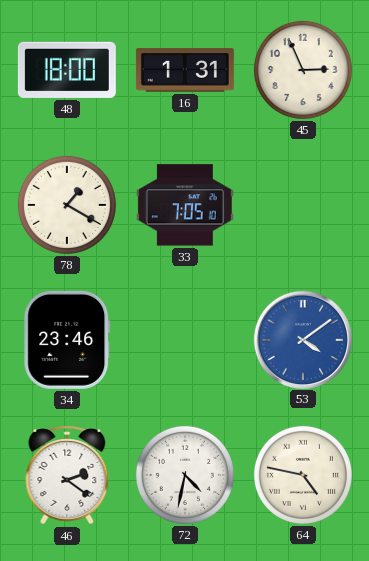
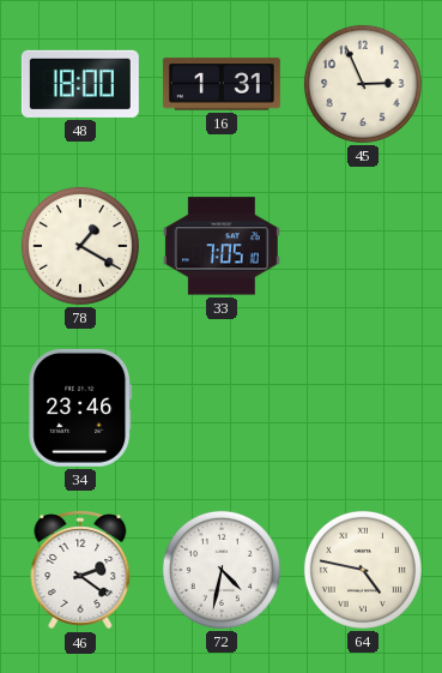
53: 4:09 -> none
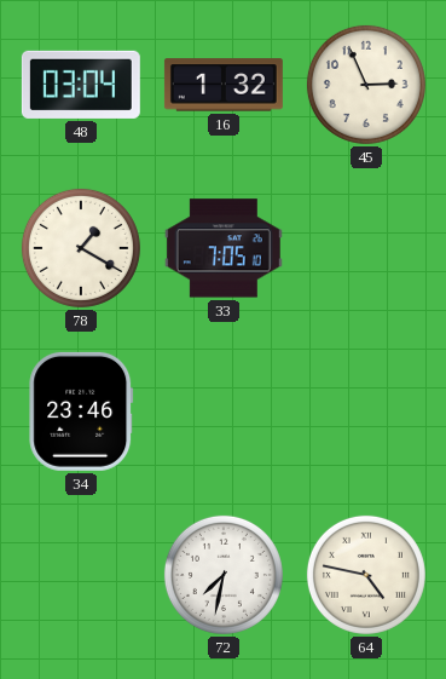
48: 18:00 -> 03:04
16: 1:31 -> 1:32
46: 2:21 -> none
72: 4:32 -> 7:32
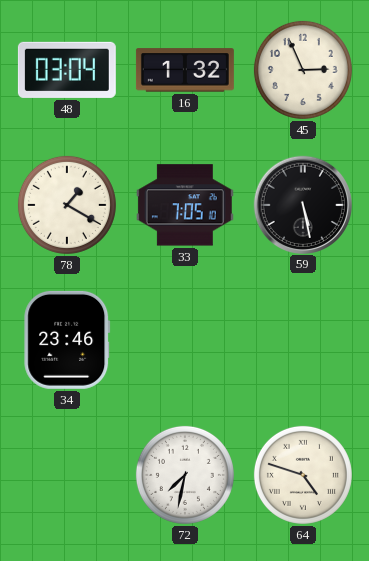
59: none -> 5:28
64: 4:47 -> 4:48
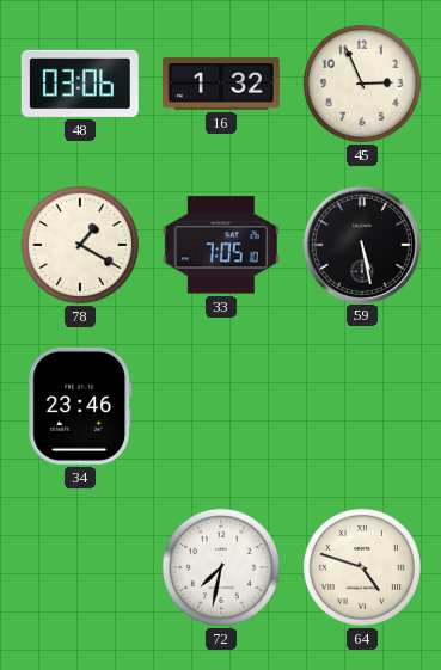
48: 03:04 -> 03:06
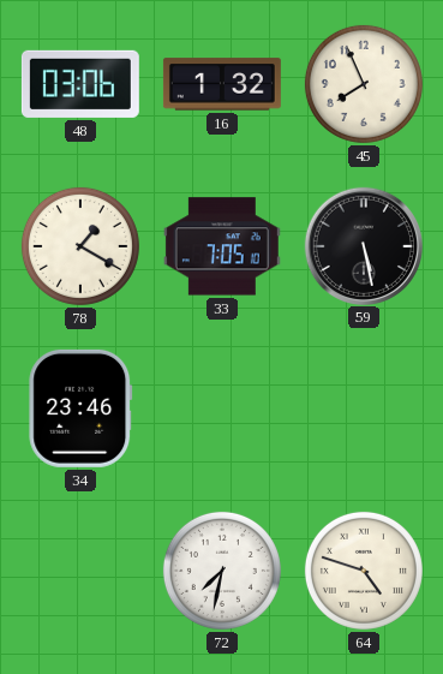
45: 2:56 -> 7:56
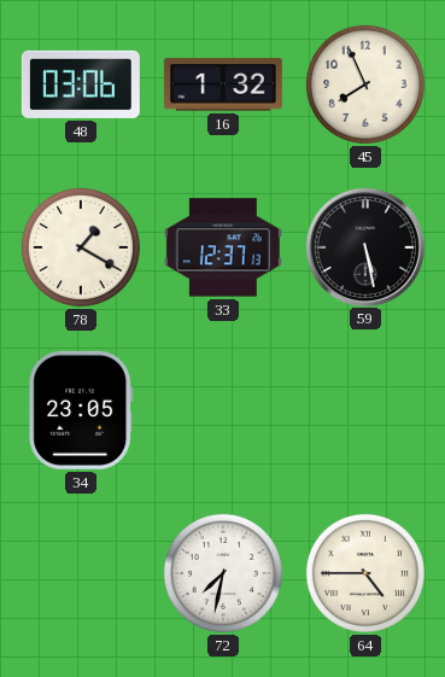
33: 7:05 -> 12:37
34: 23:46 -> 23:05
64: 4:48 -> 4:45
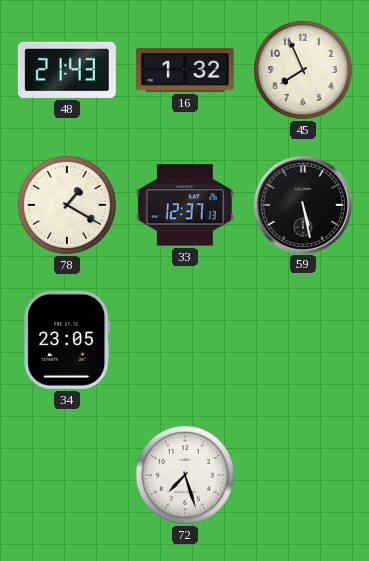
48: 03:06 -> 21:43
72: 7:32 -> 7:27
64: 4:45 -> none
